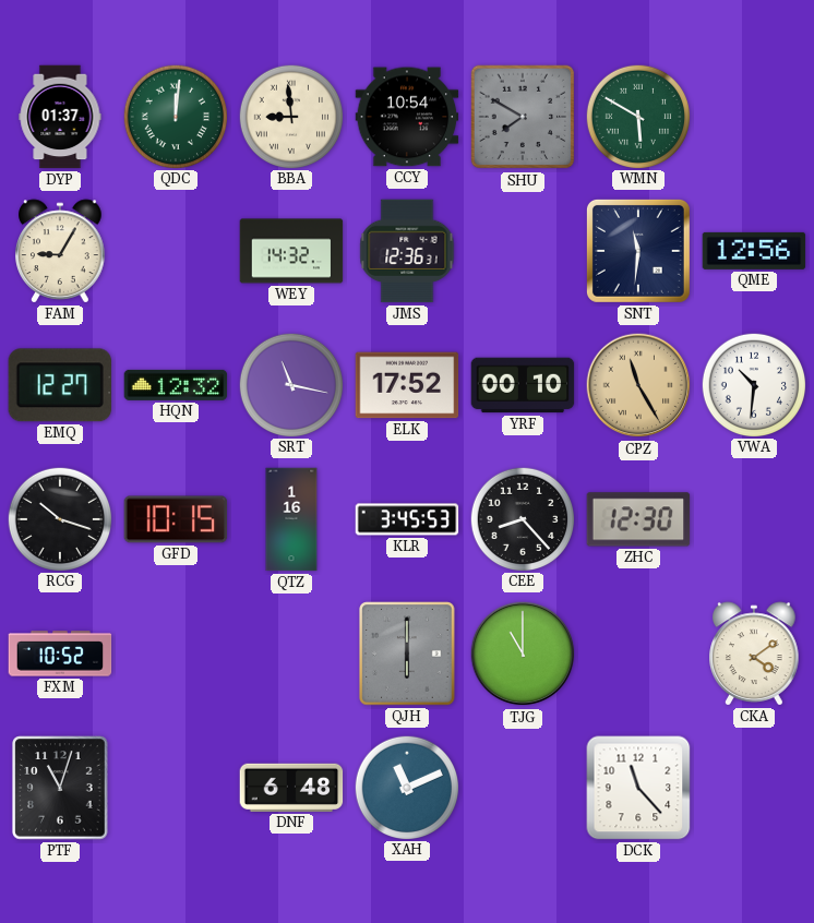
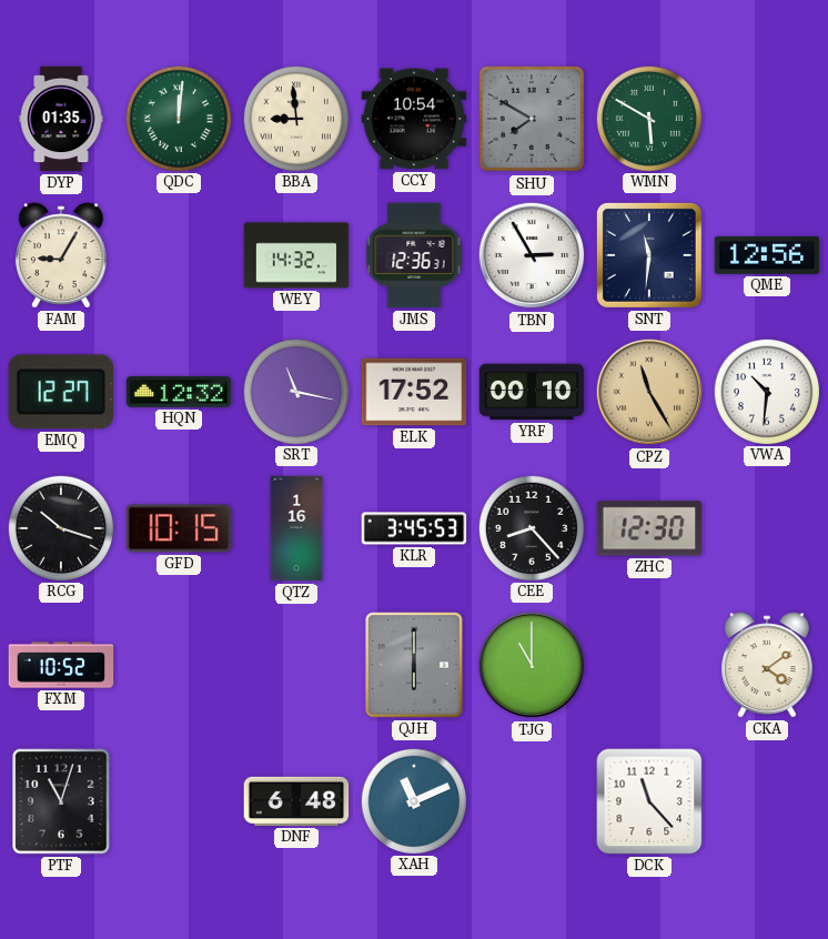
DYP: 01:37 -> 01:35
TBN: none -> 2:55
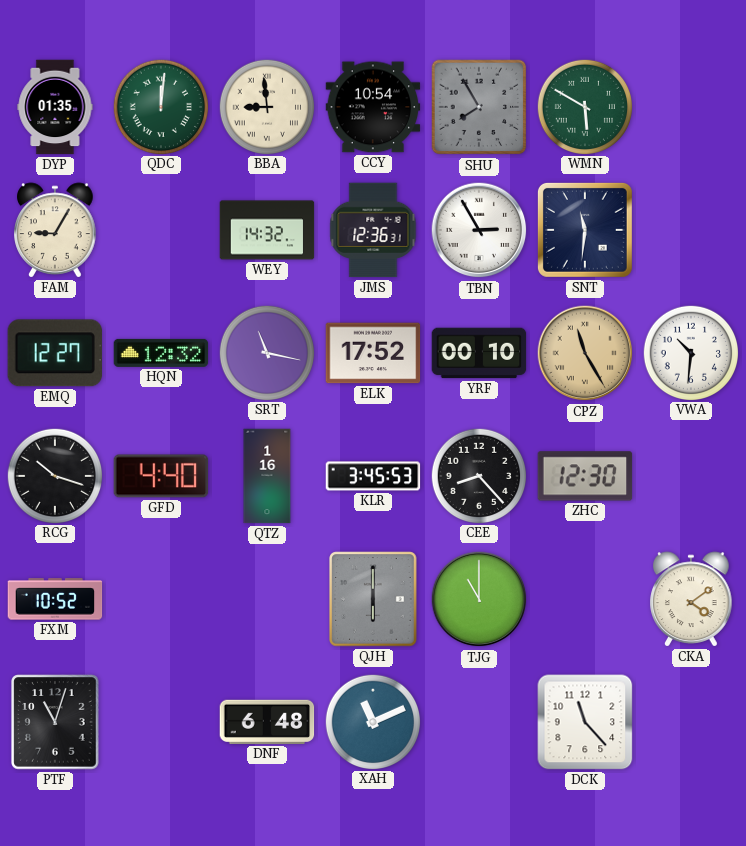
SHU: 7:50 -> 7:55
QME: 12:56 -> none
GFD: 10:15 -> 4:40
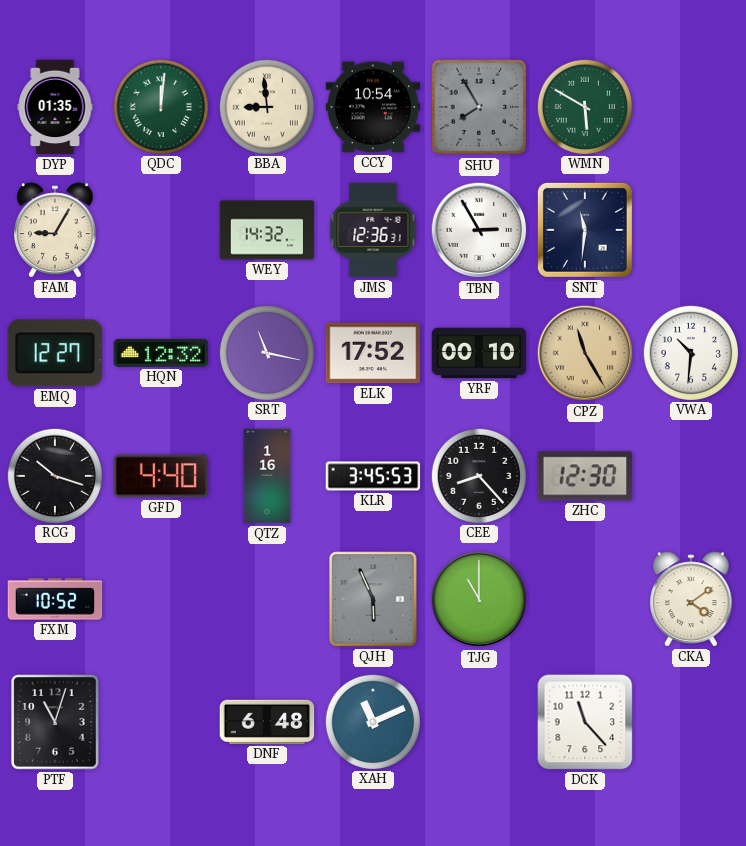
QJH: 6:00 -> 5:56
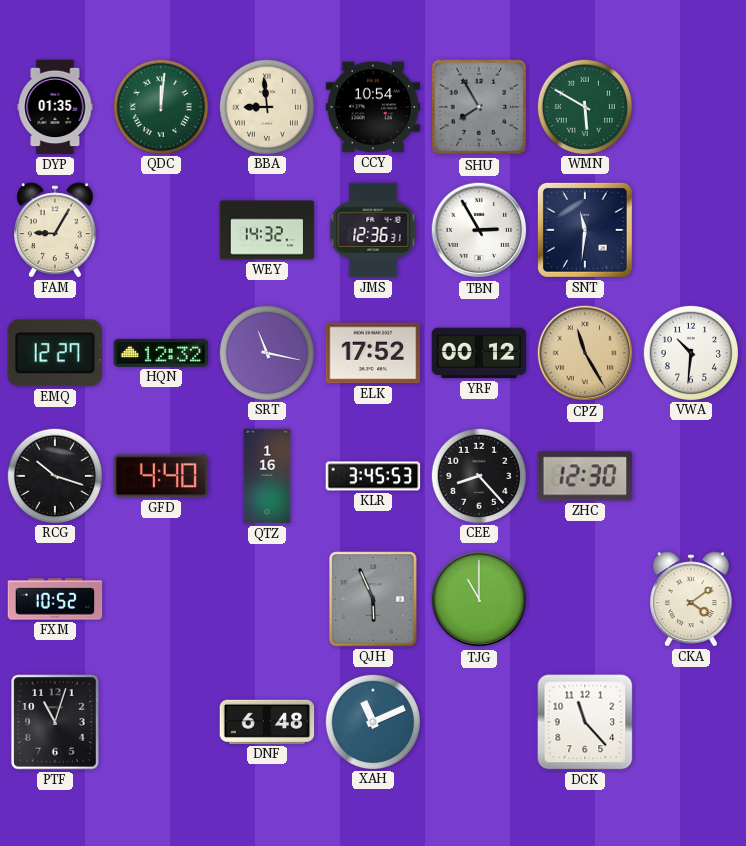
YRF: 00:10 -> 00:12
